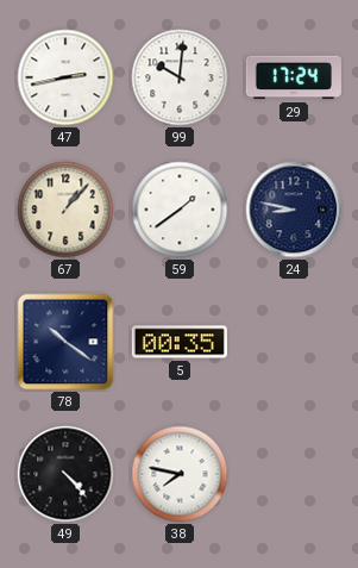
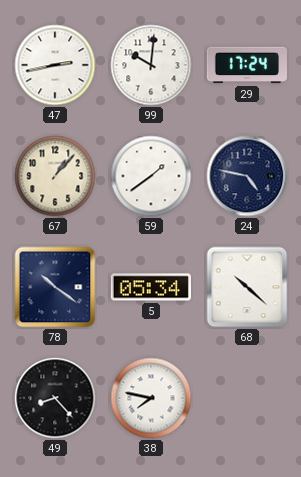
24: 8:47 -> 4:47
5: 00:35 -> 05:34
68: none -> 10:22
49: 4:23 -> 8:23
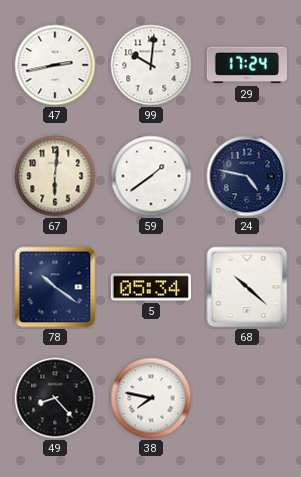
67: 1:07 -> 6:01
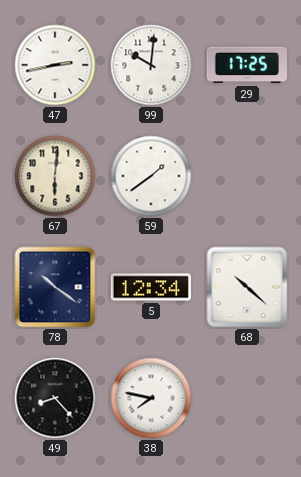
29: 17:24 -> 17:25
24: 4:47 -> none
5: 05:34 -> 12:34
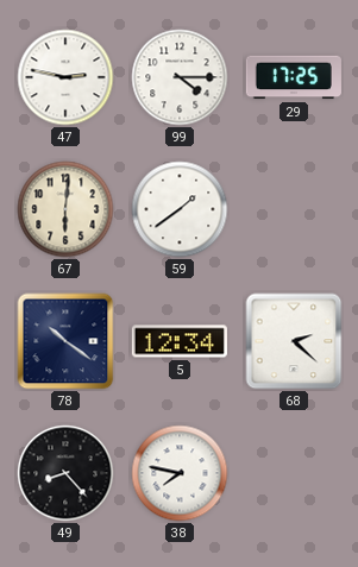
47: 2:43 -> 2:47
99: 10:01 -> 4:15
68: 10:22 -> 2:22
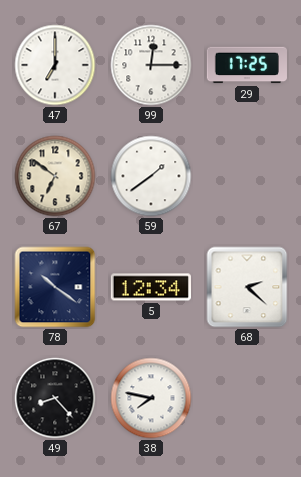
47: 2:47 -> 7:00
99: 4:15 -> 12:15
67: 6:01 -> 6:51
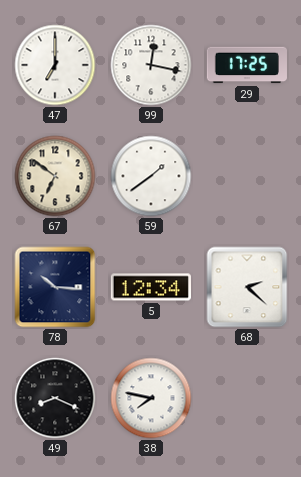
99: 12:15 -> 12:17
78: 10:21 -> 10:16
49: 8:23 -> 8:19
